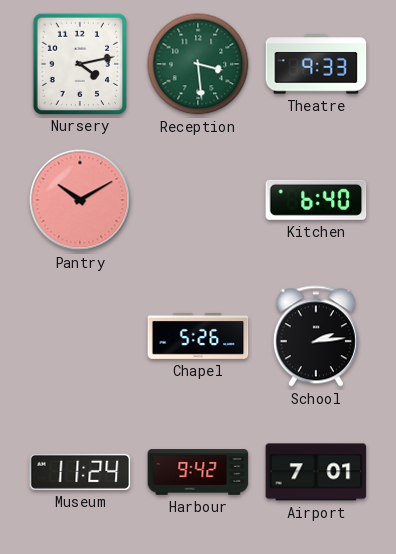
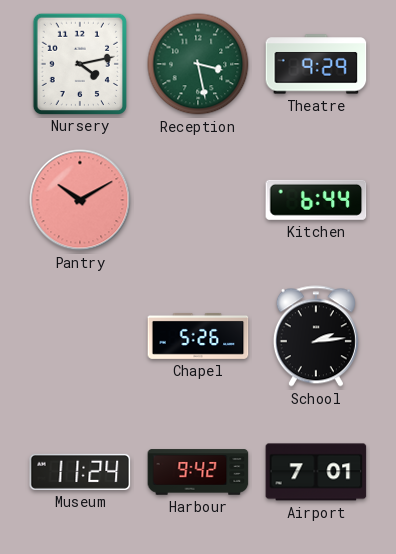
Reception: 3:29 -> 3:28
Theatre: 9:33 -> 9:29
Kitchen: 6:40 -> 6:44
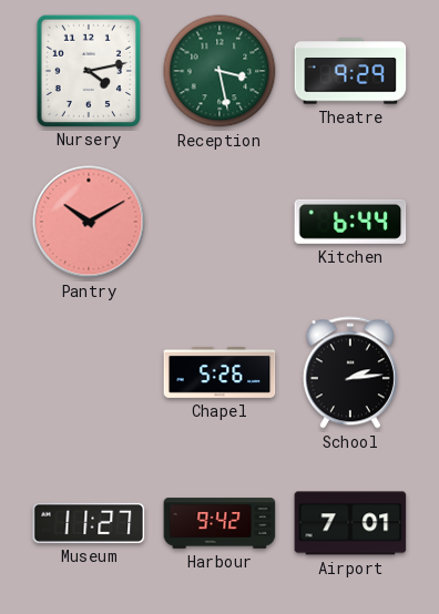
Museum: 11:24 -> 11:27
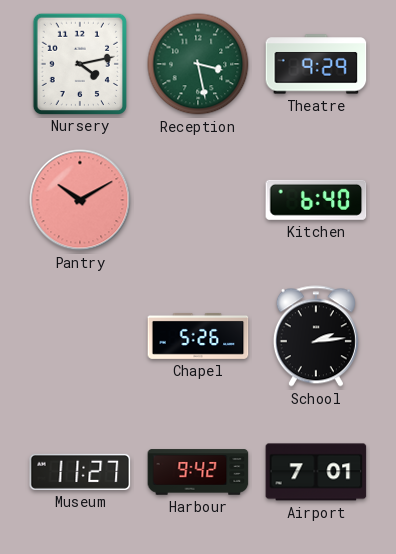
Kitchen: 6:44 -> 6:40
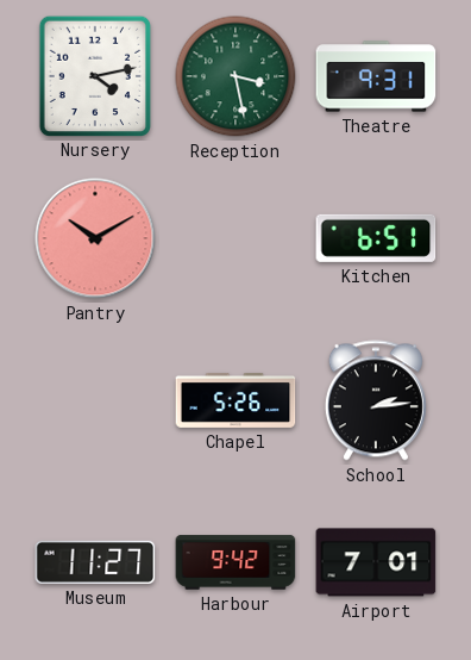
Theatre: 9:29 -> 9:31
Kitchen: 6:40 -> 6:51
